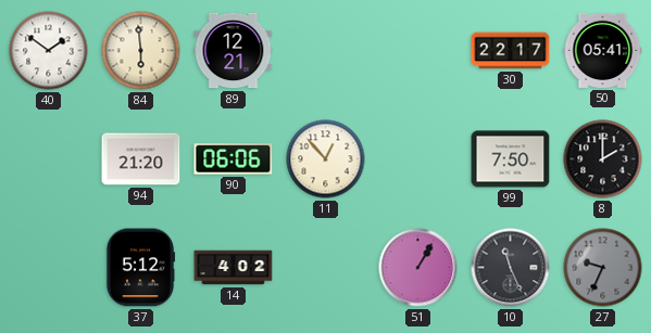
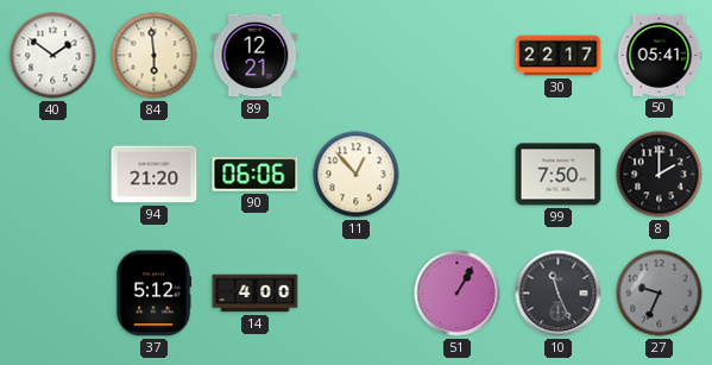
14: 4:02 -> 4:00
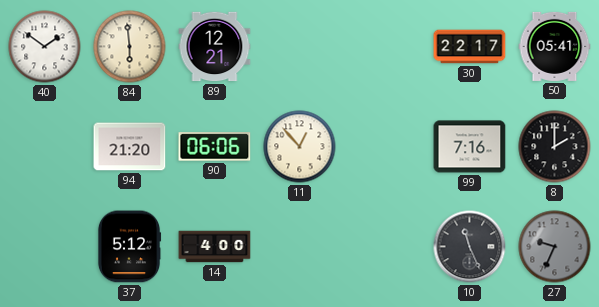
99: 7:50 -> 7:16
51: 1:05 -> none
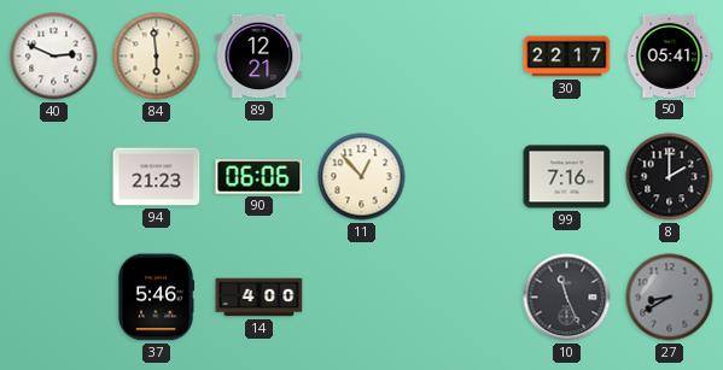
40: 1:51 -> 2:49
94: 21:20 -> 21:23
37: 5:12 -> 5:46
27: 9:34 -> 8:40
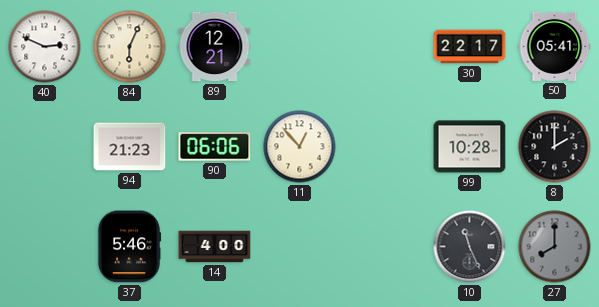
84: 5:59 -> 6:04
99: 7:16 -> 10:28
27: 8:40 -> 8:00
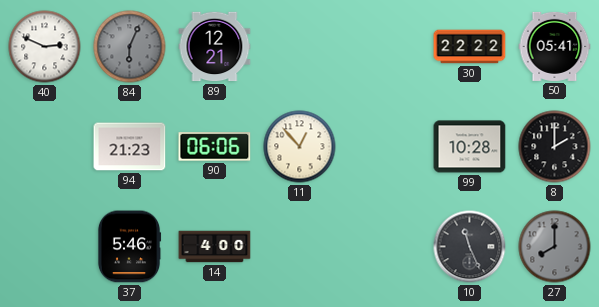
84 dial: cream -> grey
30: 22:17 -> 22:22
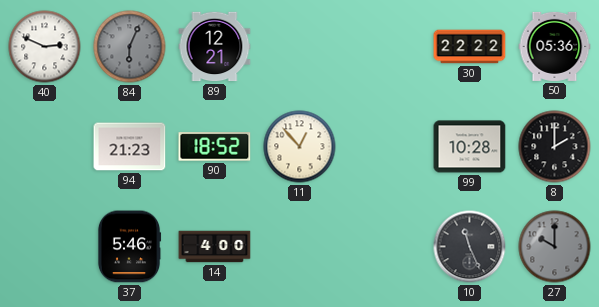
50: 05:41 -> 05:36
90: 06:06 -> 18:52
27: 8:00 -> 10:00
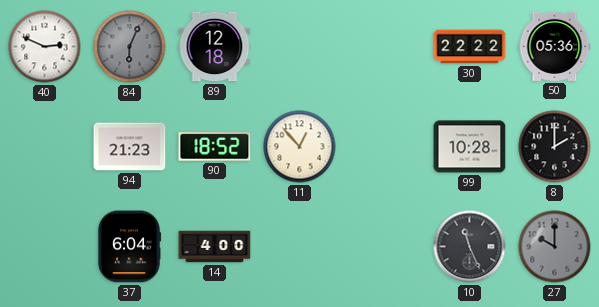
89: 12:21 -> 12:18
37: 5:46 -> 6:04
